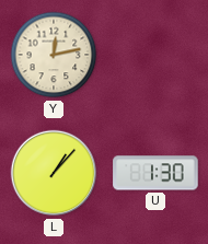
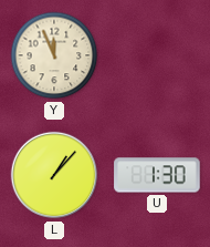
Y: 12:13 -> 11:56
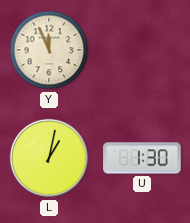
L: 1:07 -> 1:02
